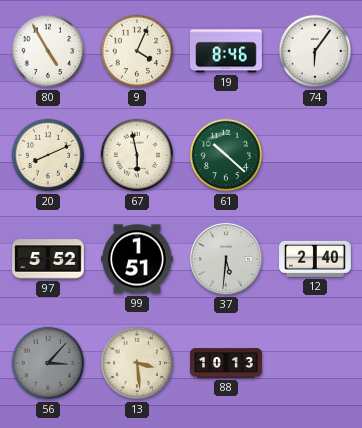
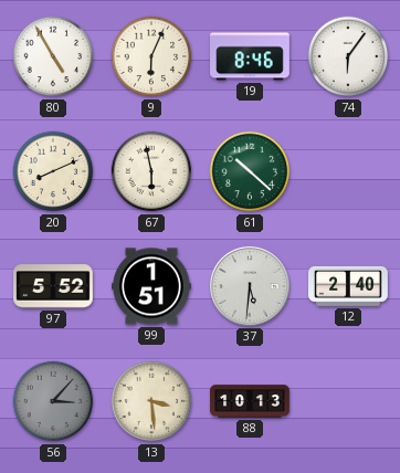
9: 4:04 -> 6:04
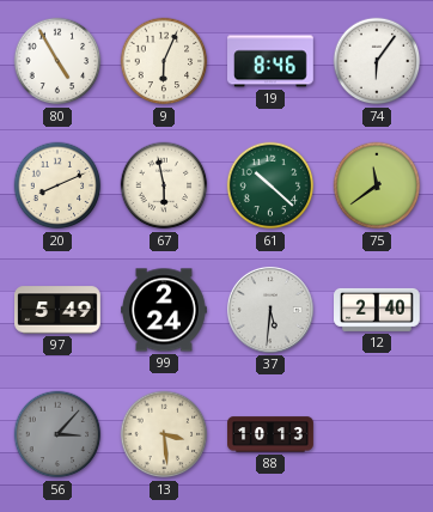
75: none -> 11:39
97: 5:52 -> 5:49
99: 1:51 -> 2:24
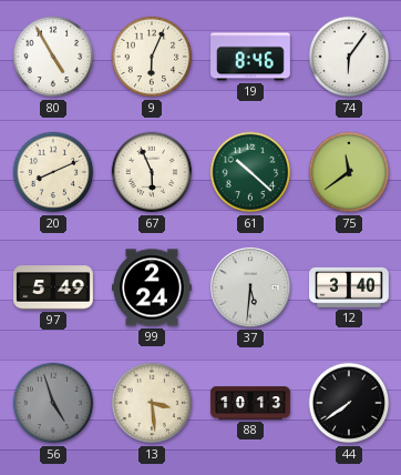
67: 5:58 -> 5:56
12: 2:40 -> 3:40
56: 3:07 -> 4:57
44: none -> 7:39
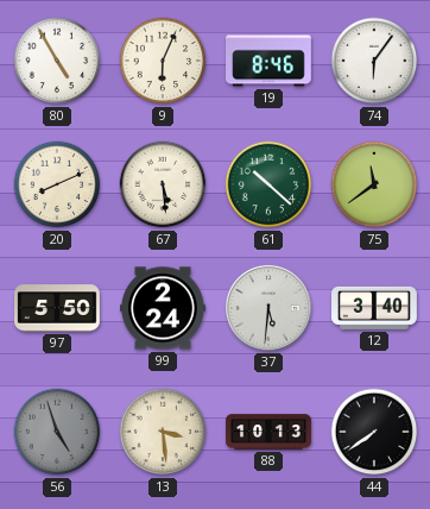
67: 5:56 -> 5:29
97: 5:49 -> 5:50
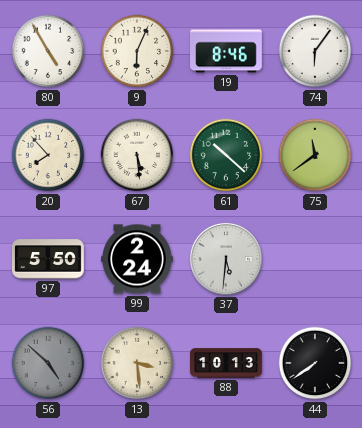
20: 8:11 -> 7:53
12: 3:40 -> none
56: 4:57 -> 4:52
